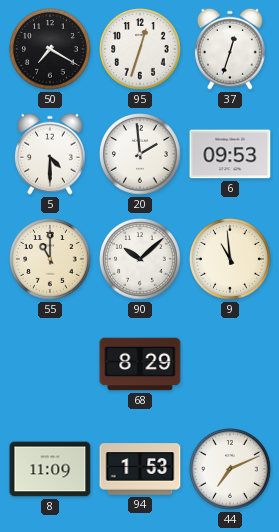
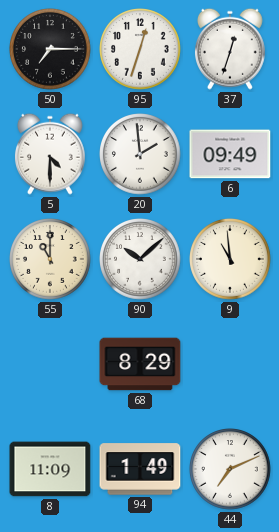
50: 7:20 -> 7:15
6: 09:53 -> 09:49
94: 1:53 -> 1:49
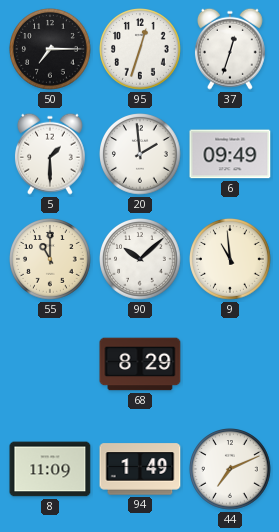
5: 4:30 -> 1:30
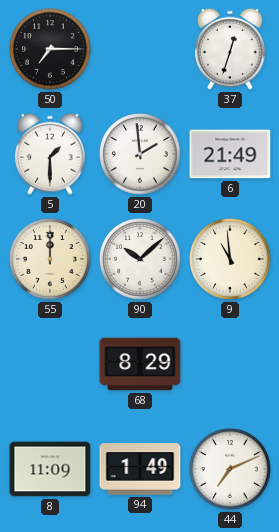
95: 12:33 -> none
6: 09:49 -> 21:49
55: 11:00 -> 12:00
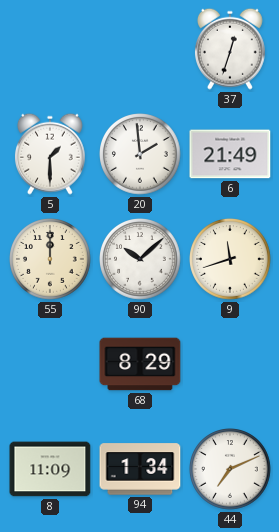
50: 7:15 -> none
9: 10:59 -> 11:42
94: 1:49 -> 1:34
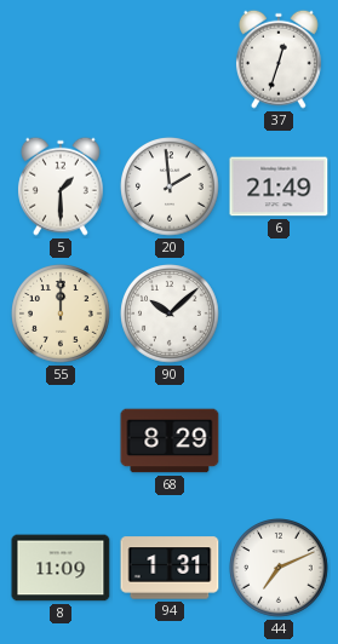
9: 11:42 -> none
94: 1:34 -> 1:31
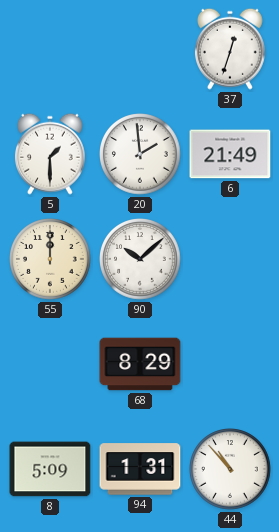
8: 11:09 -> 5:09
44: 7:11 -> 10:53
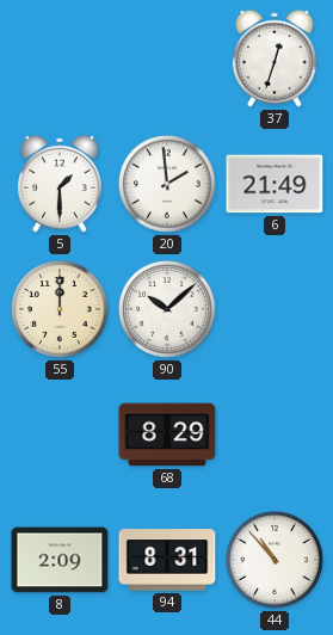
8: 5:09 -> 2:09
94: 1:31 -> 8:31
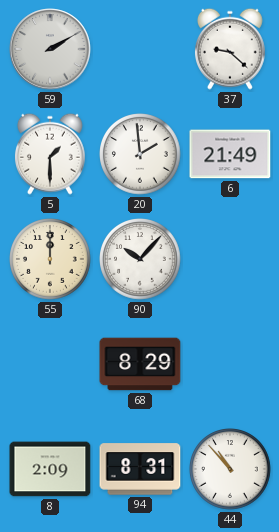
59: none -> 2:10
37: 12:33 -> 9:22
90: 10:08 -> 10:07
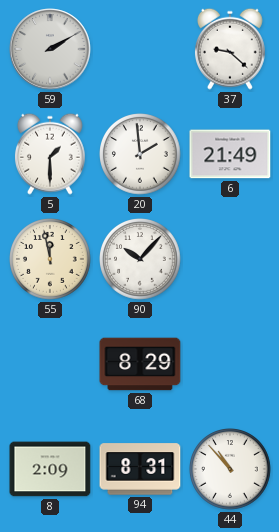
55: 12:00 -> 11:58
